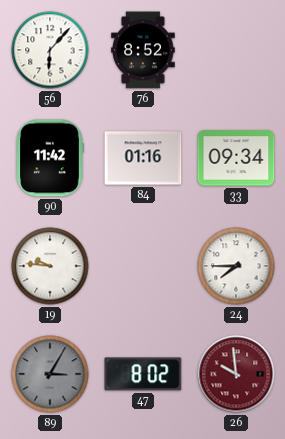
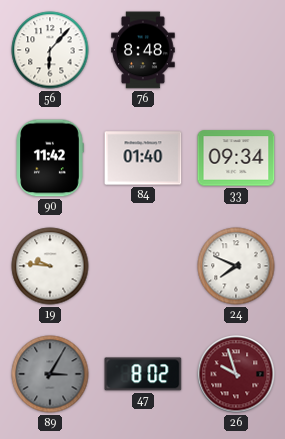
76: 8:52 -> 8:48
84: 01:16 -> 01:40
24: 7:45 -> 7:49
26: 9:59 -> 9:57
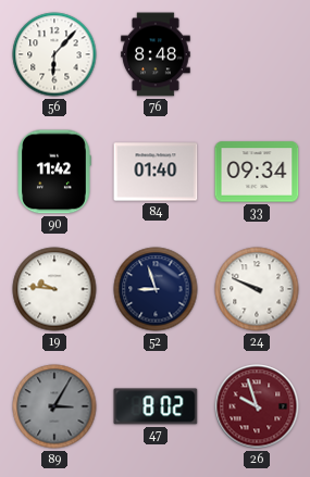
52: none -> 8:57
24: 7:49 -> 9:49
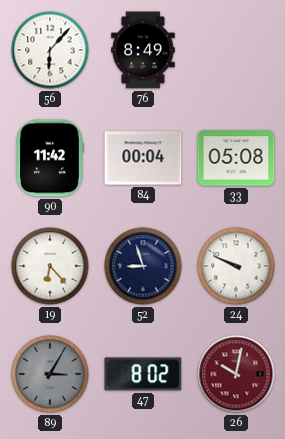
76: 8:48 -> 8:49
84: 01:40 -> 00:04
33: 09:34 -> 05:08
19: 9:46 -> 6:23
26: 9:57 -> 10:02
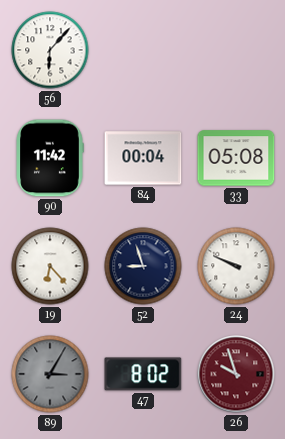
76: 8:49 -> none
26: 10:02 -> 9:57
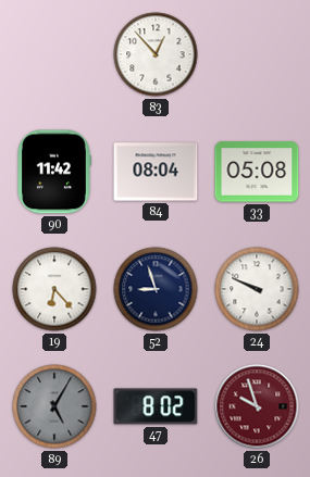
56: 6:07 -> none
83: none -> 12:53
84: 00:04 -> 08:04
89: 3:05 -> 5:05
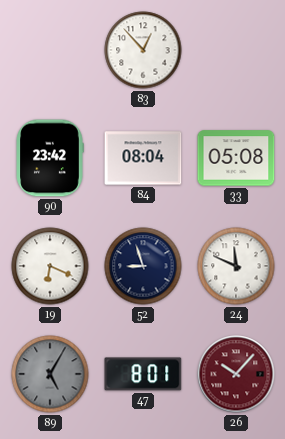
90: 11:42 -> 23:42
19: 6:23 -> 6:19
24: 9:49 -> 11:49
47: 8:02 -> 8:01
26: 9:57 -> 10:07
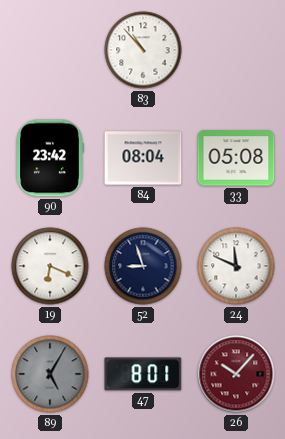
83: 12:53 -> 10:53
